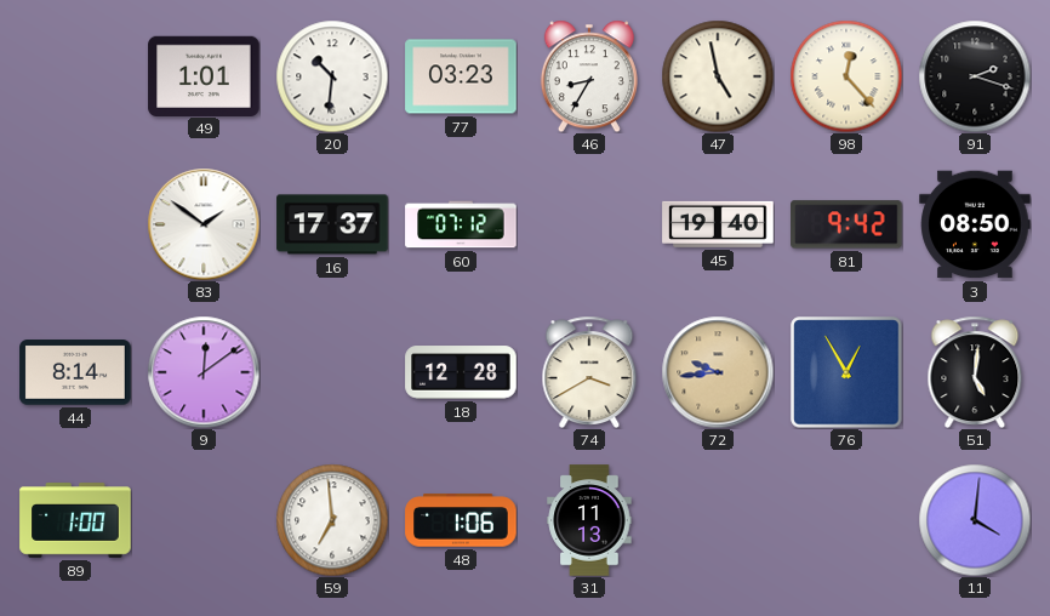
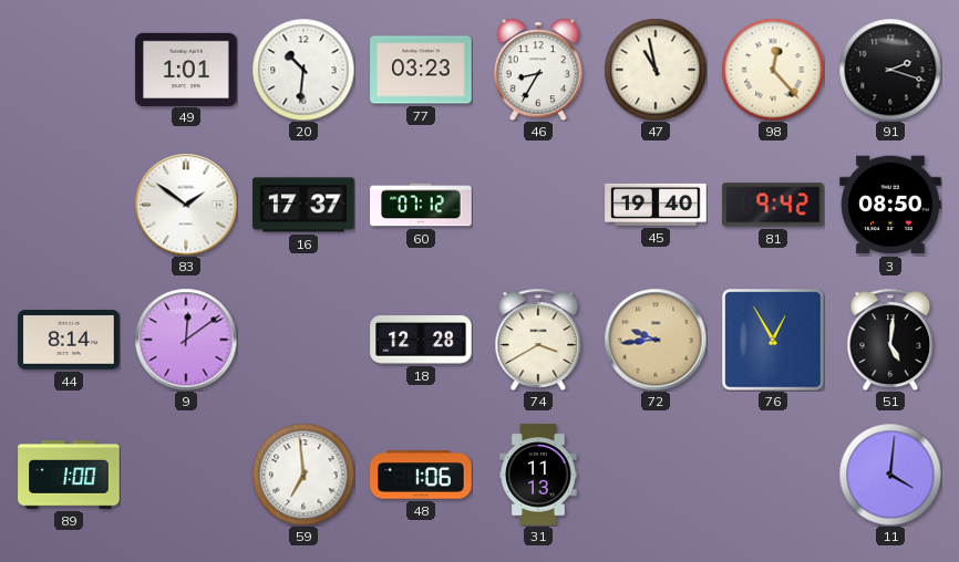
47: 4:58 -> 10:58
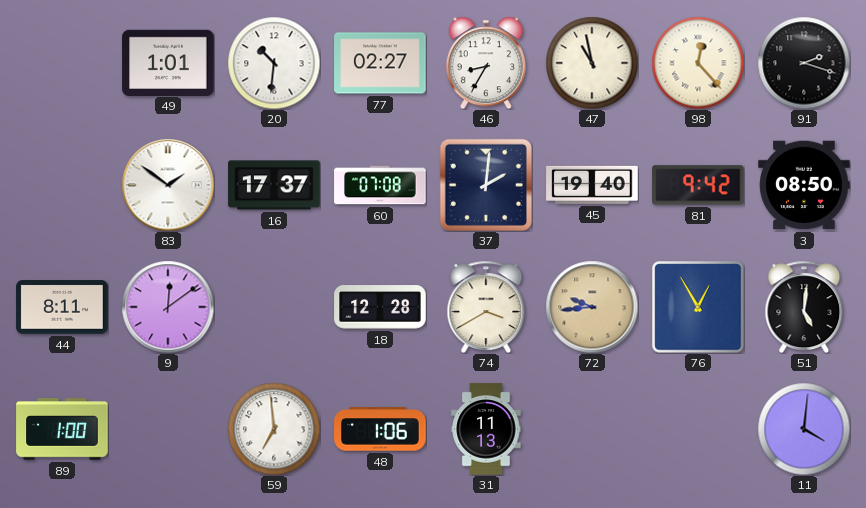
77: 03:23 -> 02:27
60: 07:12 -> 07:08
37: none -> 2:01
44: 8:14 -> 8:11
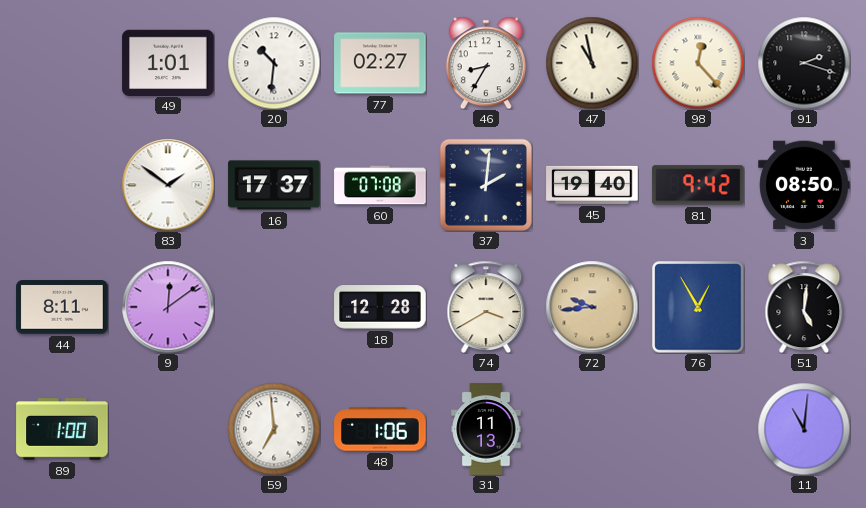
11: 4:01 -> 11:01
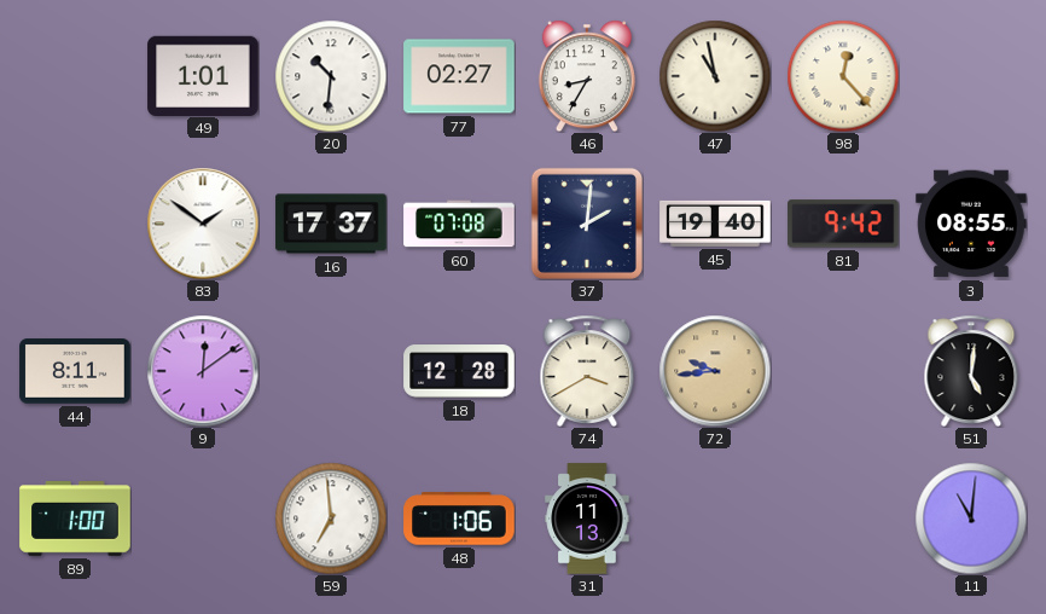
91: 2:18 -> none
3: 08:50 -> 08:55
76: 12:55 -> none
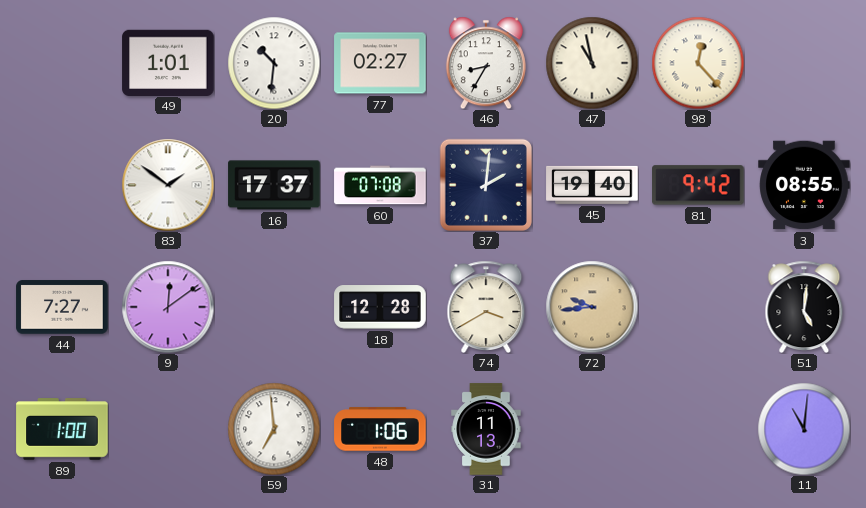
44: 8:11 -> 7:27
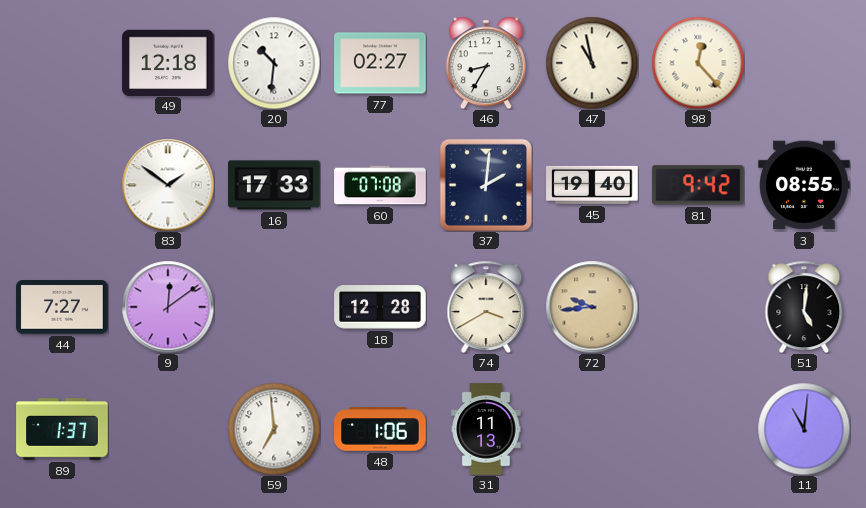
49: 1:01 -> 12:18
16: 17:37 -> 17:33
89: 1:00 -> 1:37
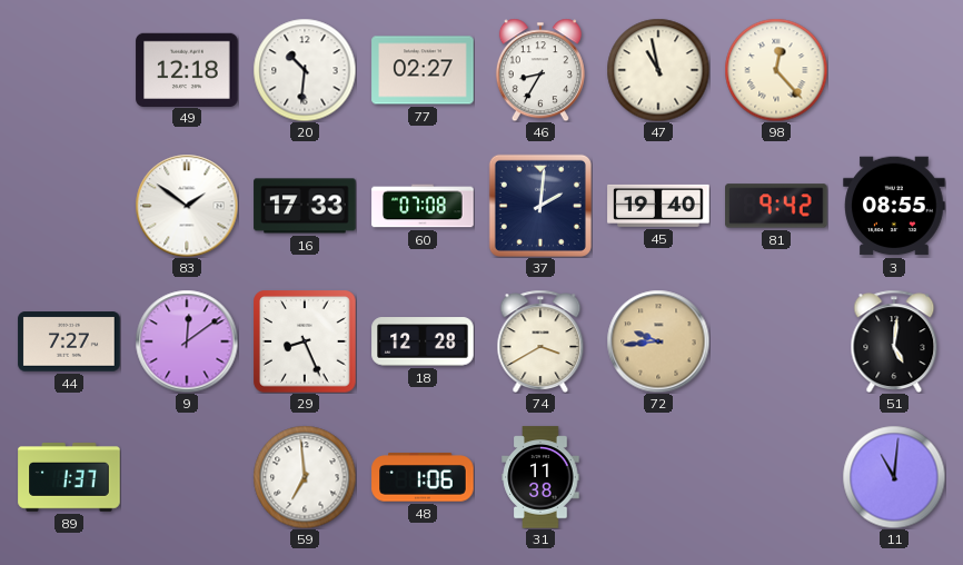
29: none -> 8:26
31: 11:13 -> 11:38
